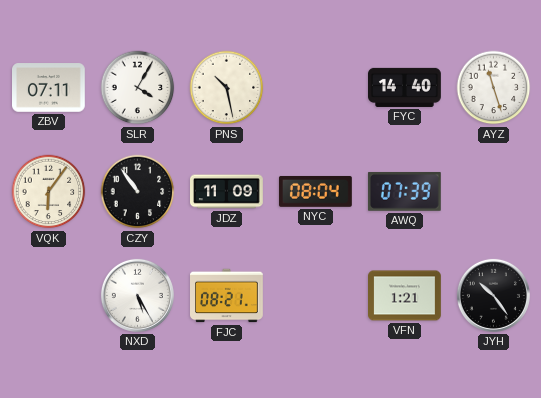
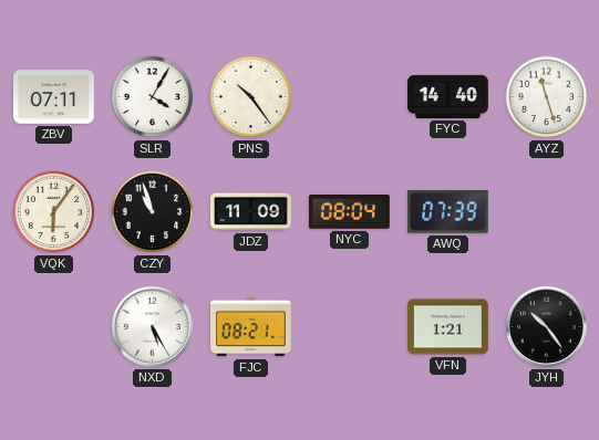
PNS: 10:28 -> 10:24
CZY: 10:54 -> 10:57
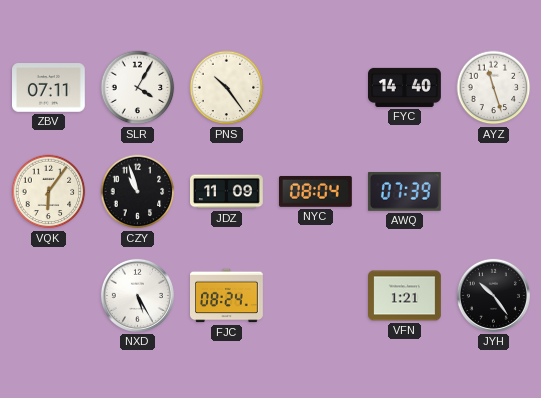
FJC: 08:21 -> 08:24
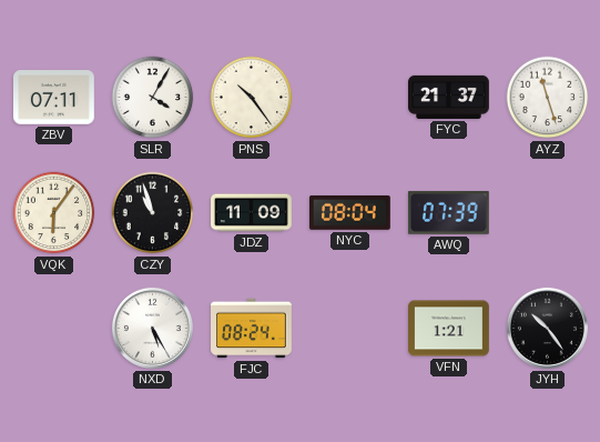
FYC: 14:40 -> 21:37
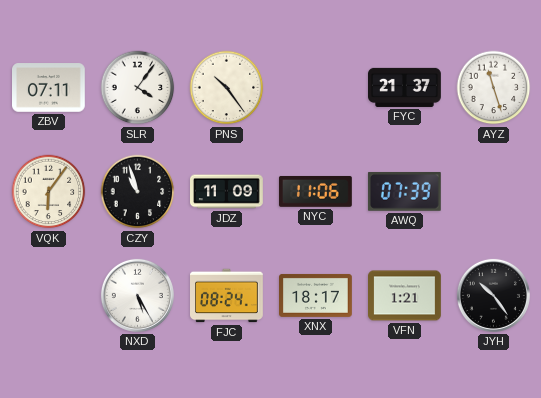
SLR: 4:05 -> 4:06
NYC: 08:04 -> 11:06
XNX: none -> 18:17
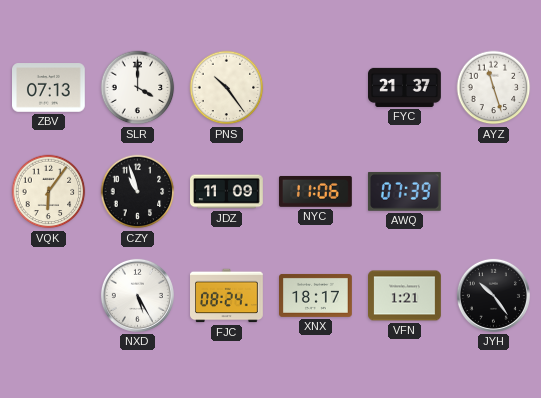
ZBV: 07:11 -> 07:13
SLR: 4:06 -> 4:00
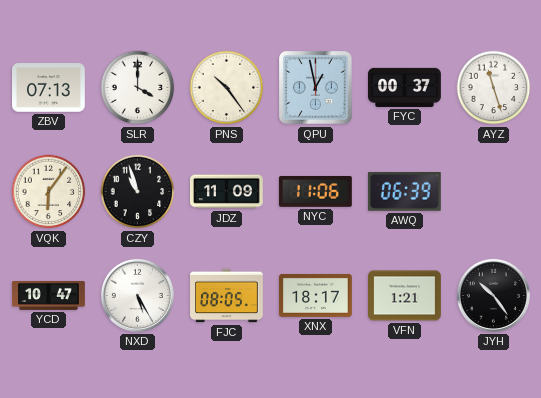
QPU: none -> 12:58
FYC: 21:37 -> 00:37
AWQ: 07:39 -> 06:39
YCD: none -> 10:47
FJC: 08:24 -> 08:05
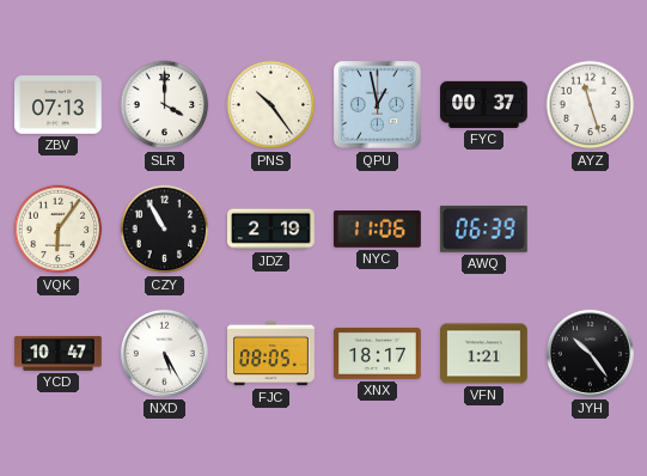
CZY: 10:57 -> 10:55
JDZ: 11:09 -> 2:19
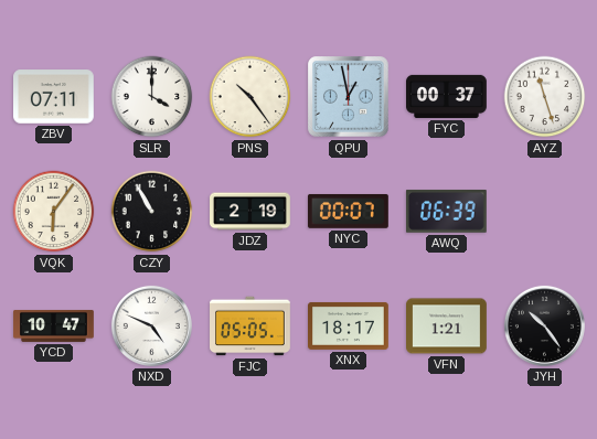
ZBV: 07:13 -> 07:11
NYC: 11:06 -> 00:07
NXD: 5:25 -> 4:49
FJC: 08:05 -> 05:05
